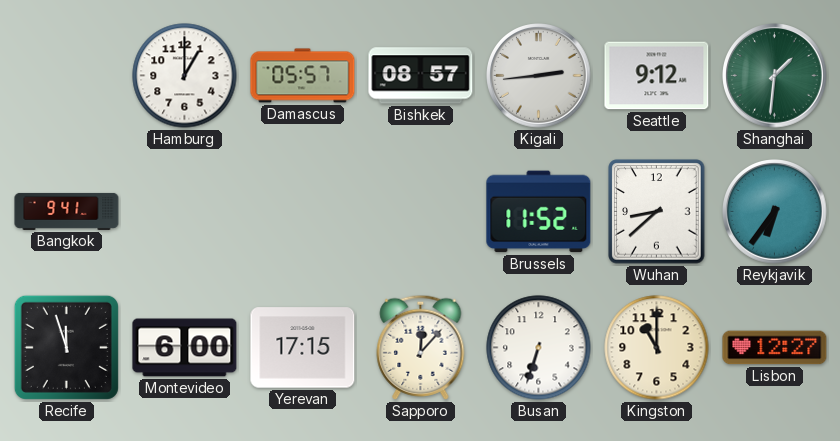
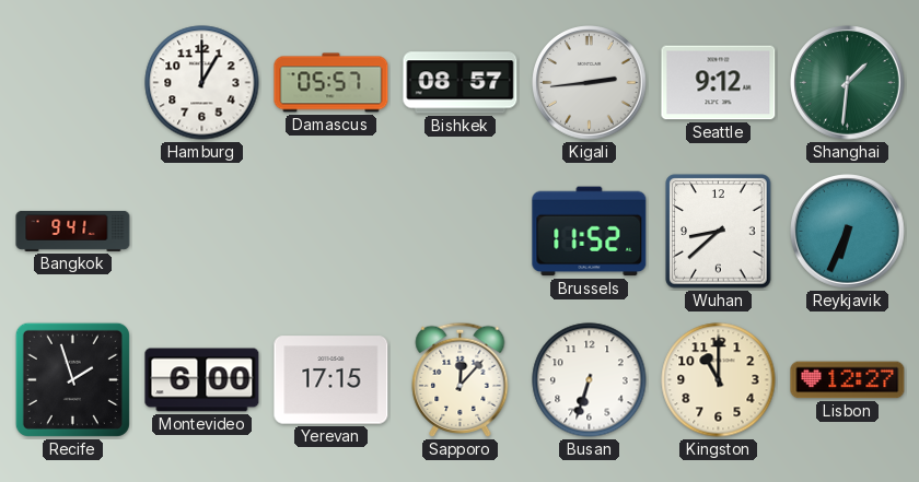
Reykjavik: 6:36 -> 6:34
Recife: 11:57 -> 1:57
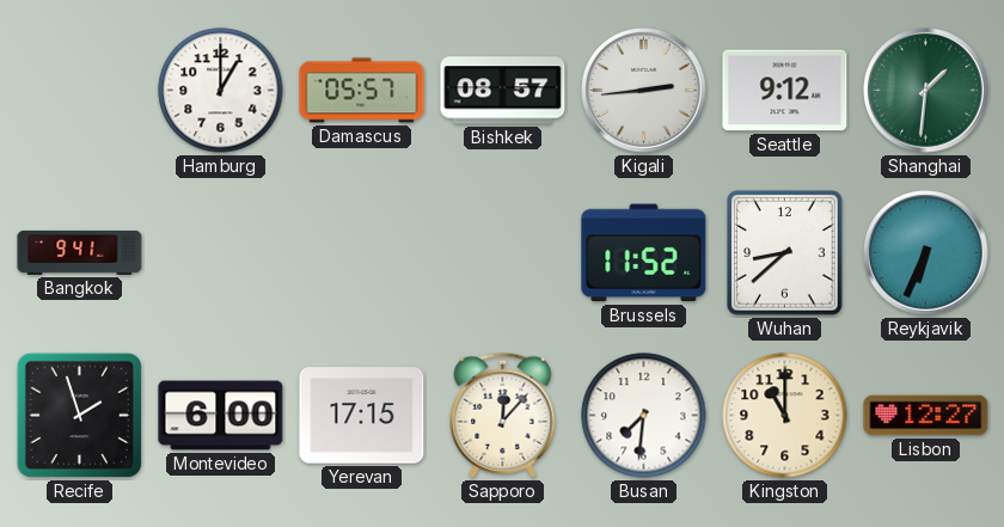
Busan: 6:33 -> 7:31
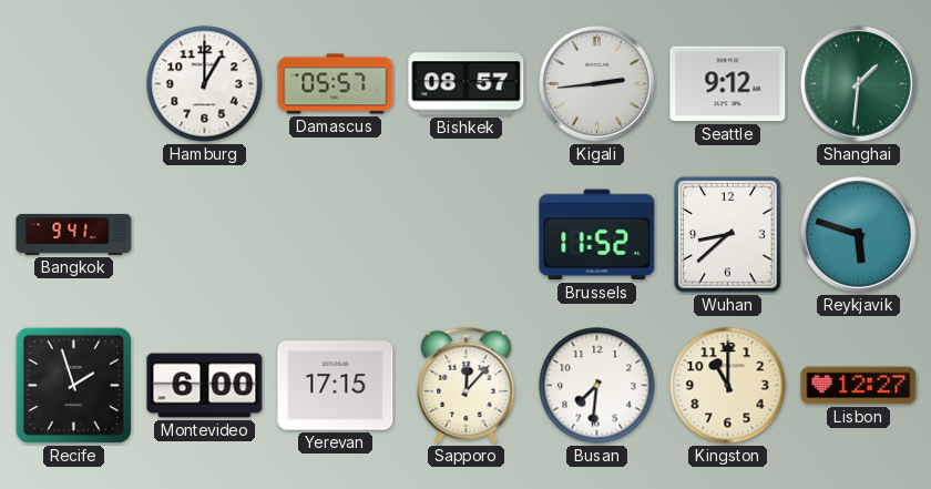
Reykjavik: 6:34 -> 5:48
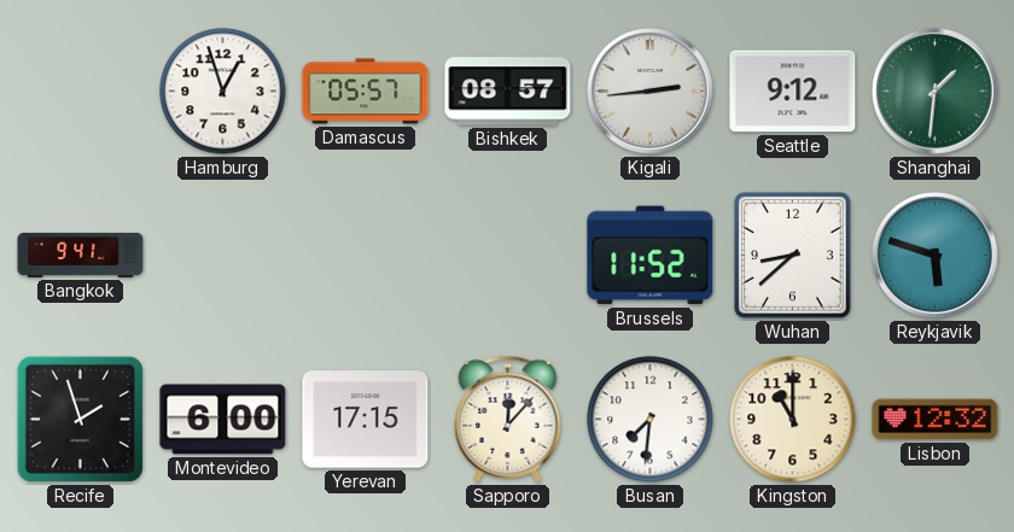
Hamburg: 1:00 -> 12:57
Lisbon: 12:27 -> 12:32
